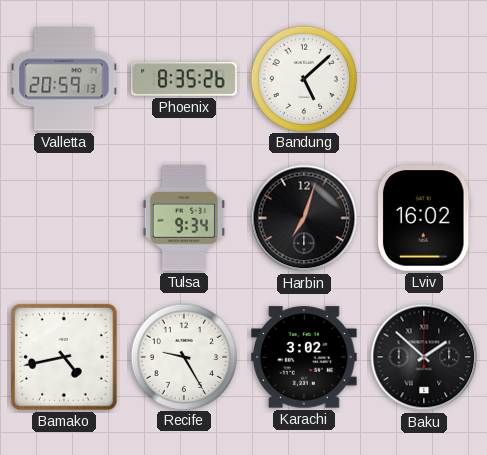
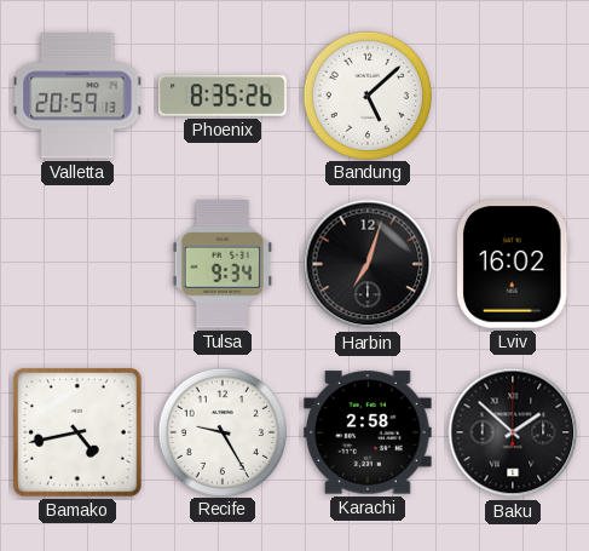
Karachi: 3:02 -> 2:58
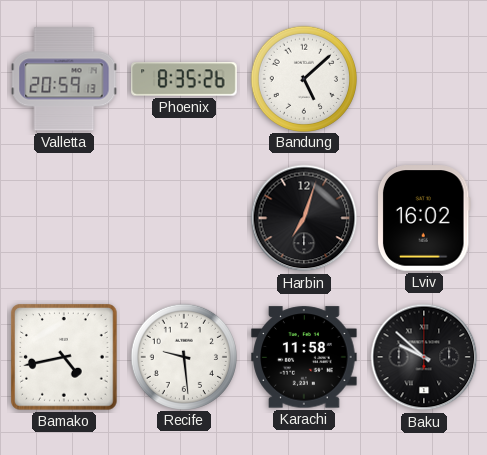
Tulsa: 9:34 -> none
Recife: 9:25 -> 9:29
Karachi: 2:58 -> 11:58
Baku: 1:52 -> 9:52
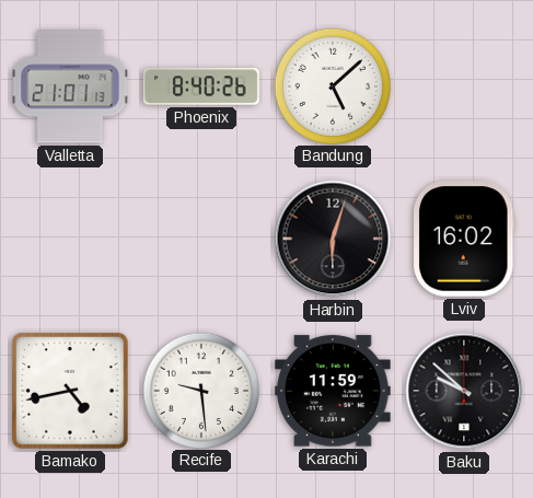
Valletta: 20:59 -> 21:01
Phoenix: 8:35 -> 8:40
Harbin: 7:03 -> 6:03
Karachi: 11:58 -> 11:59
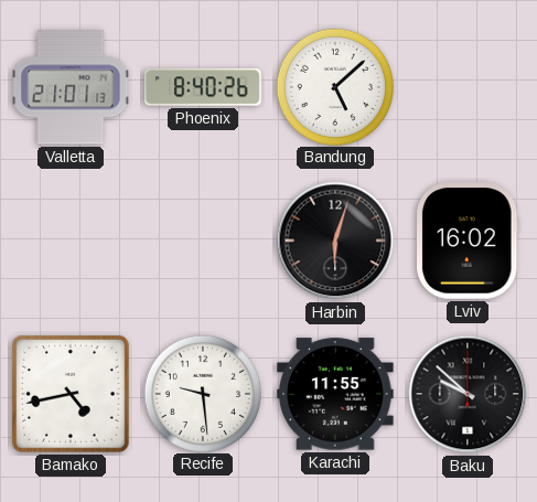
Karachi: 11:59 -> 11:55
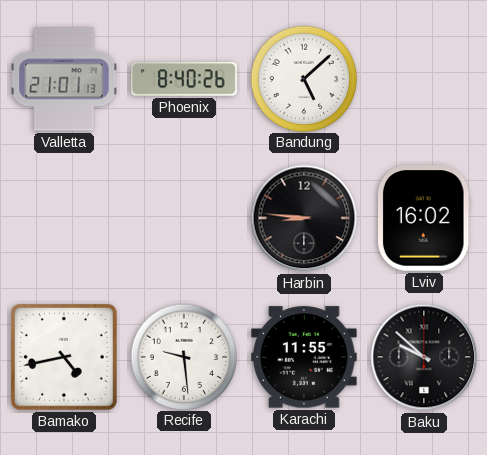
Harbin: 6:03 -> 8:46
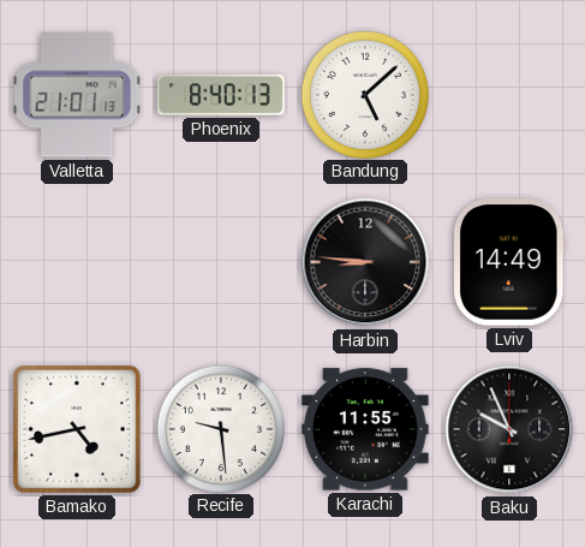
Phoenix: 8:40:26 -> 8:40:13
Lviv: 16:02 -> 14:49
Baku: 9:52 -> 9:56
